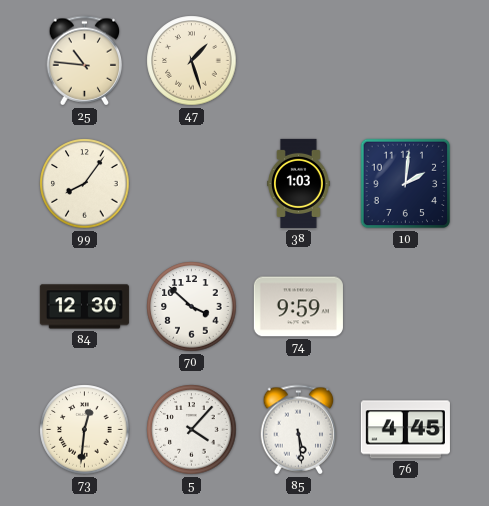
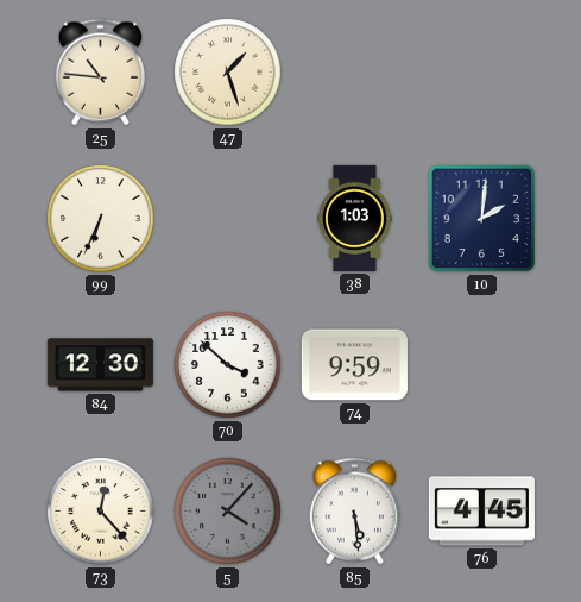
99: 8:06 -> 6:34
73: 12:31 -> 12:23
5 dial: white -> grey
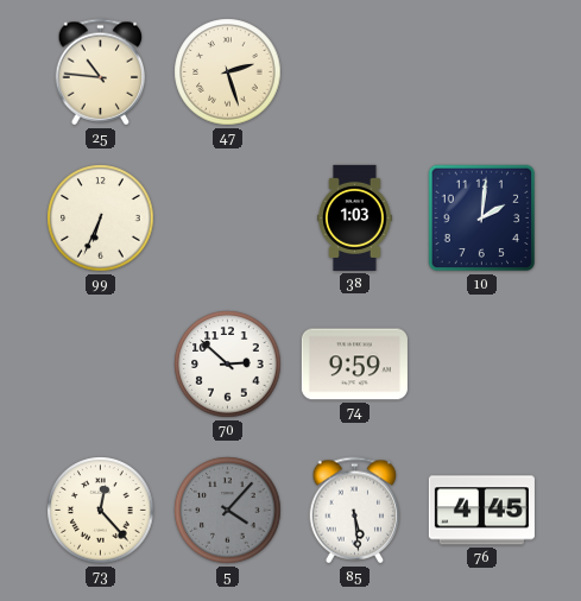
47: 1:27 -> 2:27
84: 12:30 -> none
70: 3:52 -> 2:52
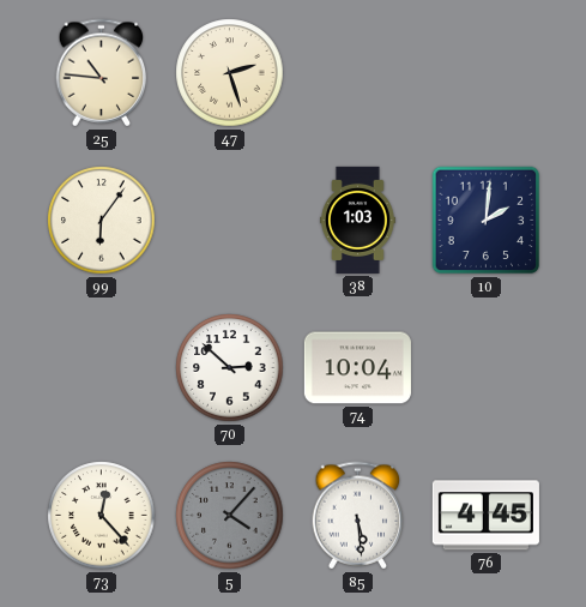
99: 6:34 -> 6:06
74: 9:59 -> 10:04
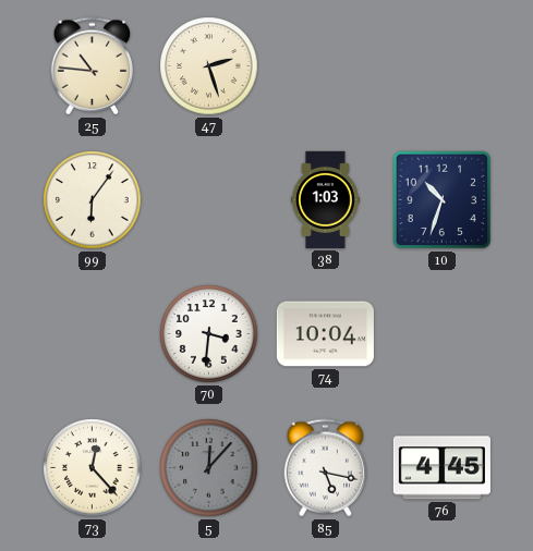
10: 2:01 -> 10:33
70: 2:52 -> 3:31
5: 4:07 -> 12:07
85: 5:29 -> 5:17
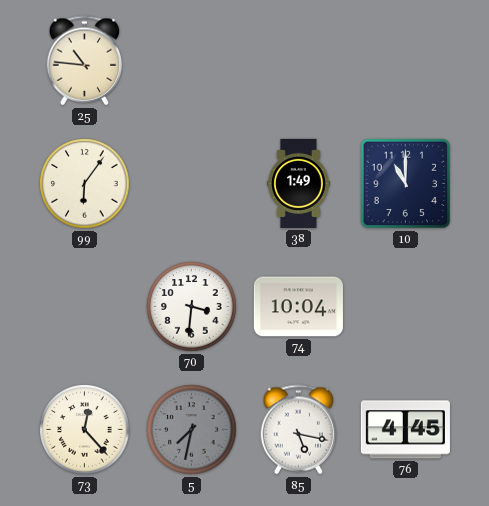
47: 2:27 -> none
38: 1:03 -> 1:49
10: 10:33 -> 11:00
5: 12:07 -> 7:32
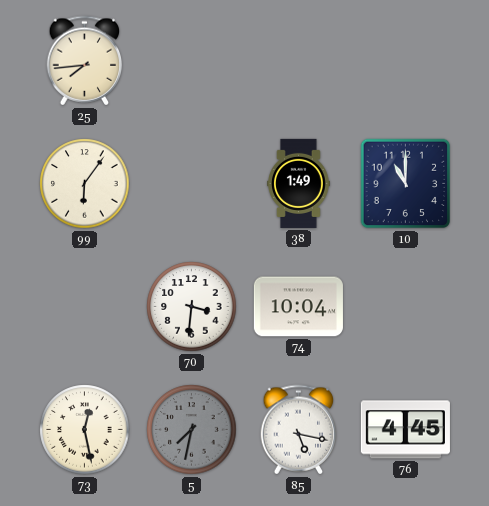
25: 10:46 -> 7:44
73: 12:23 -> 12:28
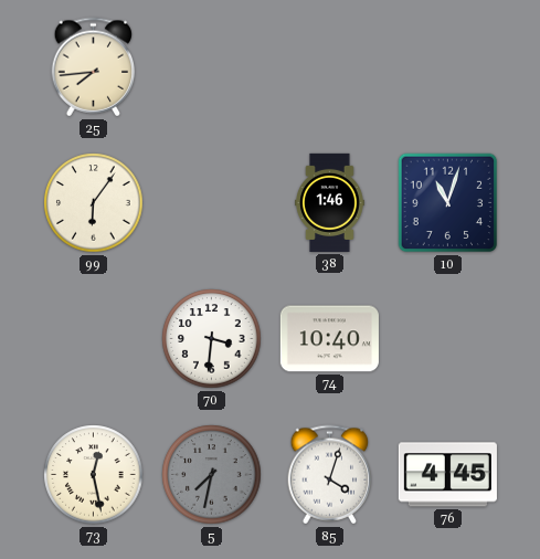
38: 1:49 -> 1:46
10: 11:00 -> 11:03
74: 10:04 -> 10:40
85: 5:17 -> 4:03
